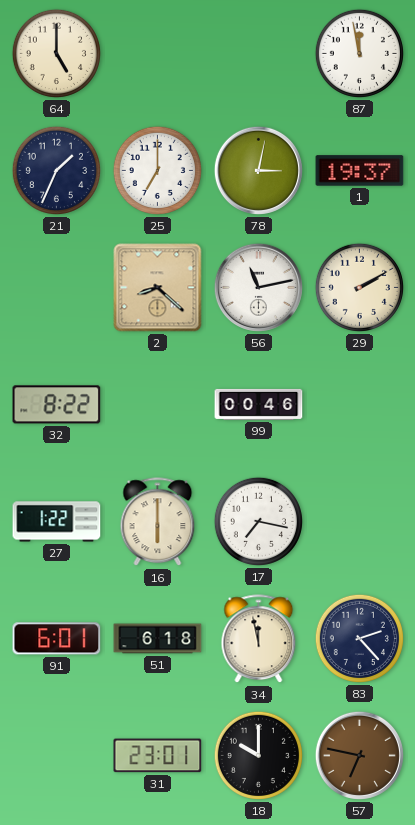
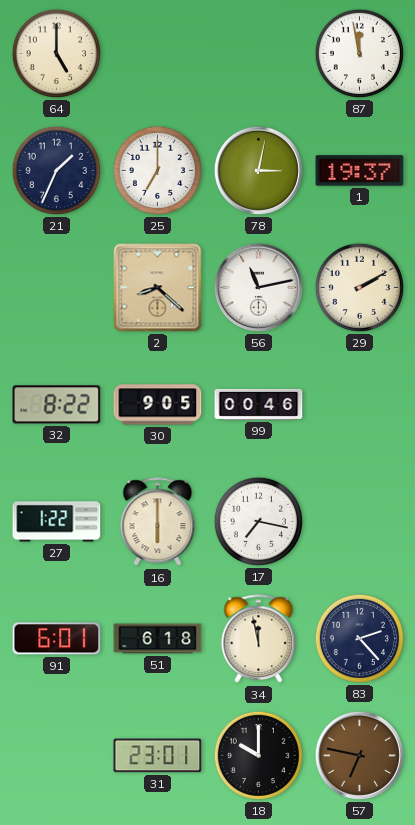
30: none -> 9:05
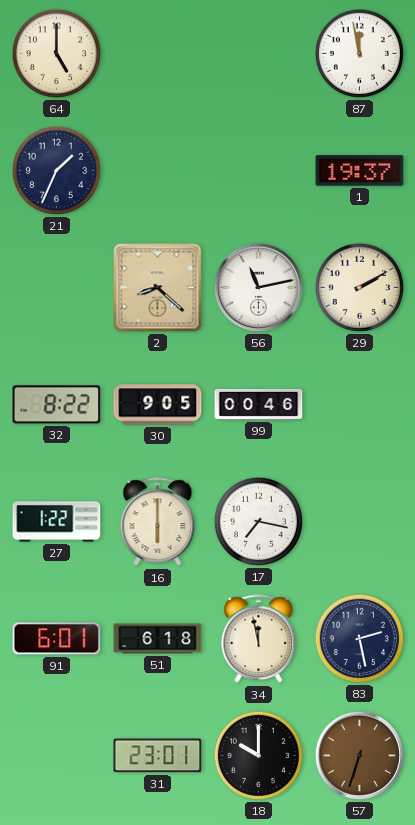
25: 7:00 -> none
78: 3:02 -> none
83: 2:23 -> 2:28
57: 6:47 -> 6:33
